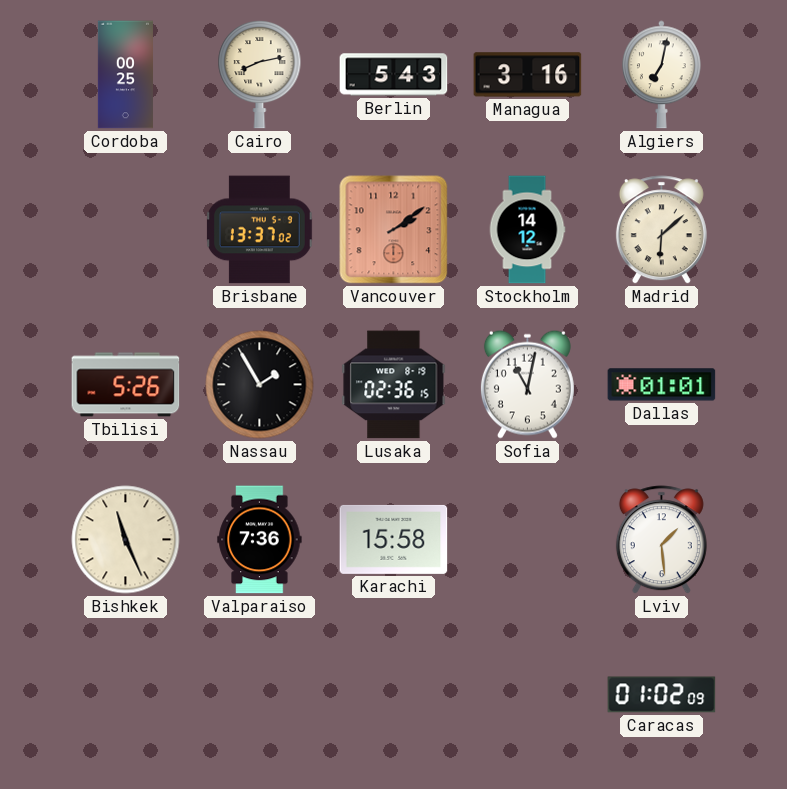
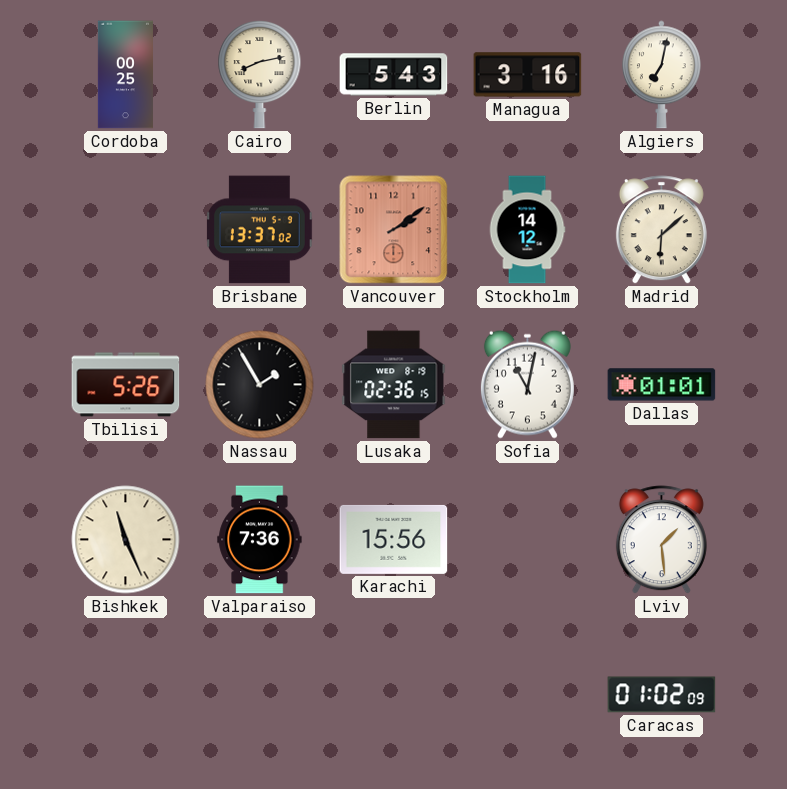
Karachi: 15:58 -> 15:56
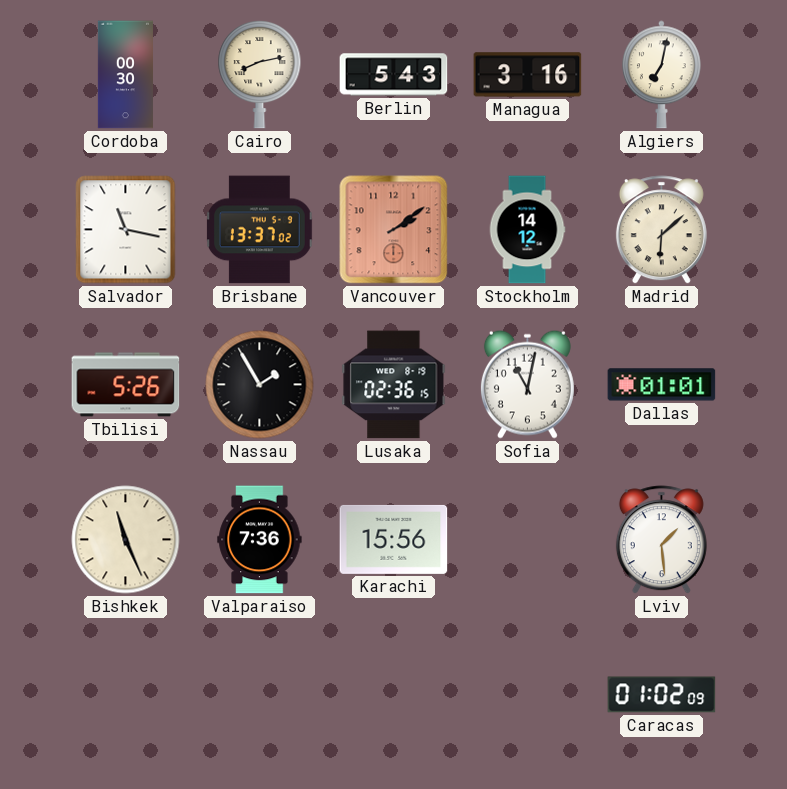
Cordoba: 00:25 -> 00:30
Salvador: none -> 11:17
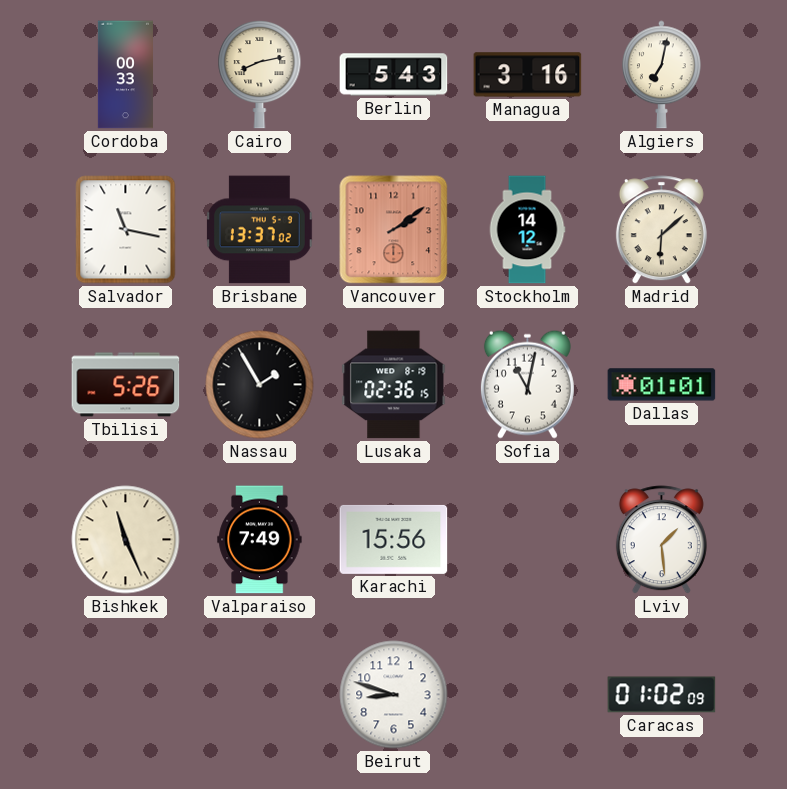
Cordoba: 00:30 -> 00:33
Valparaiso: 7:36 -> 7:49
Beirut: none -> 8:48
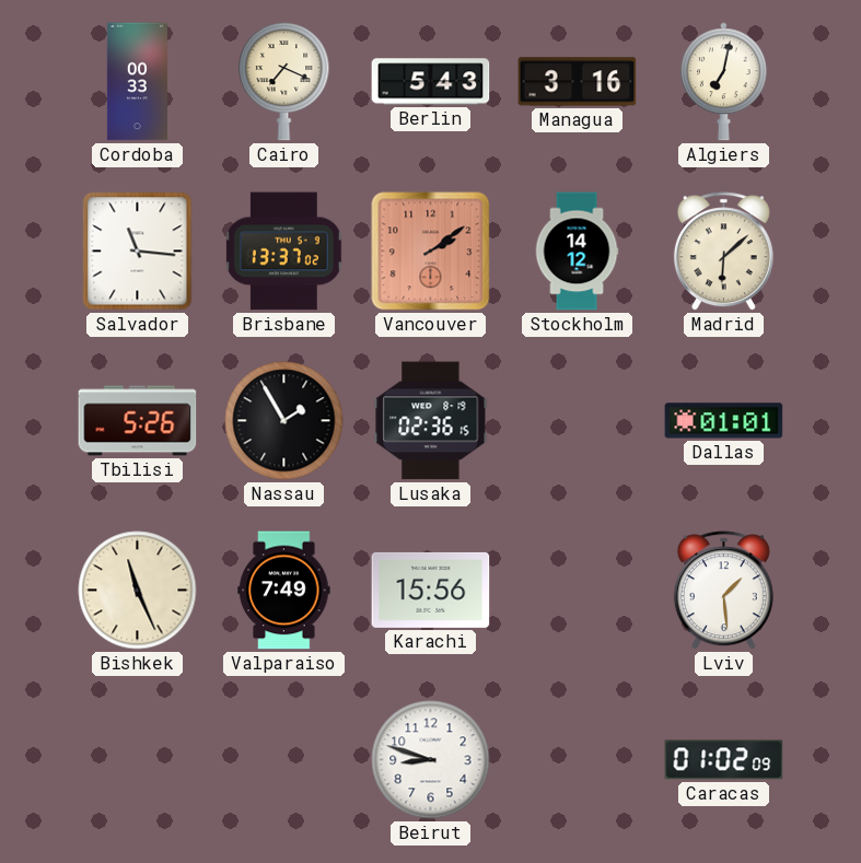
Cairo: 8:13 -> 7:19
Salvador: 11:17 -> 11:16
Sofia: 11:02 -> none
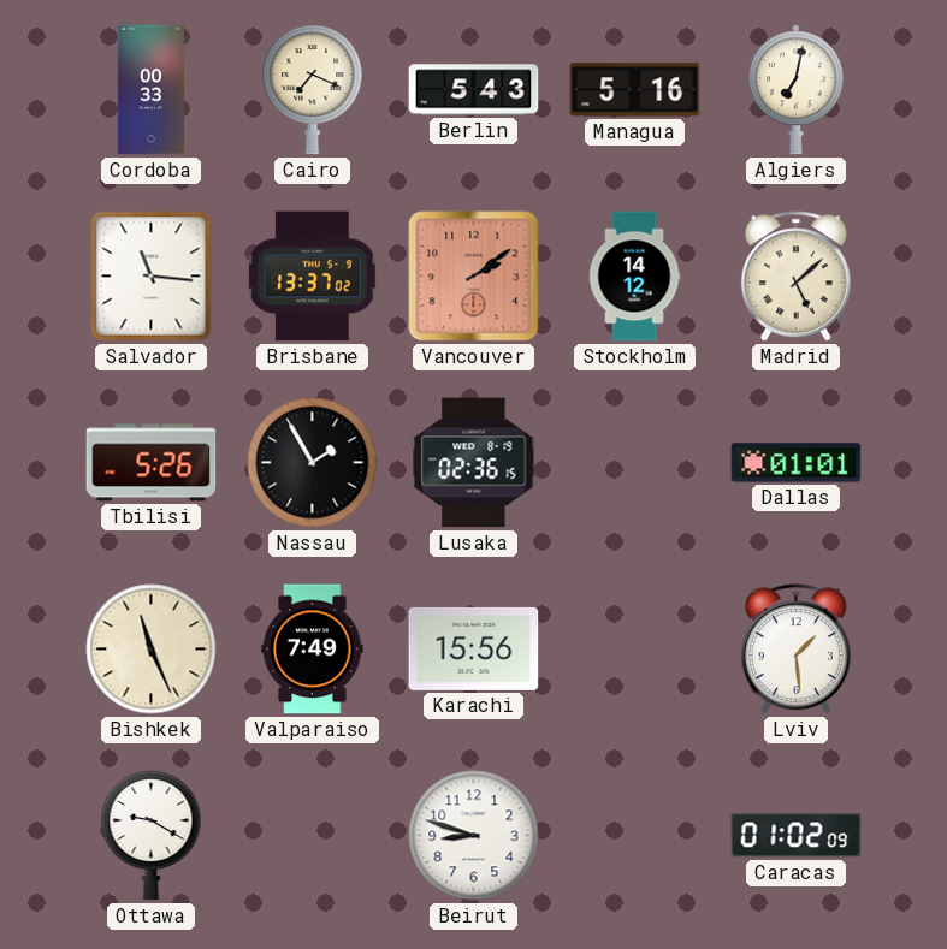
Managua: 3:16 -> 5:16
Madrid: 6:08 -> 5:08
Ottawa: none -> 9:20
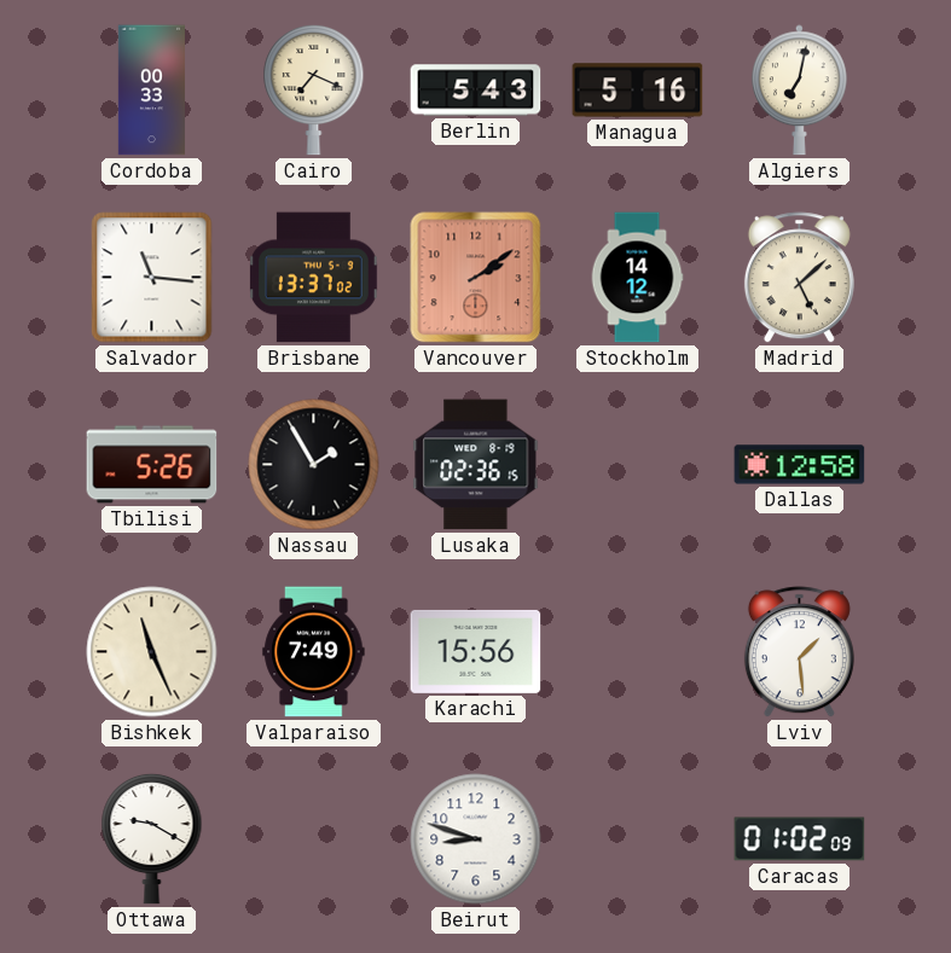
Dallas: 01:01 -> 12:58
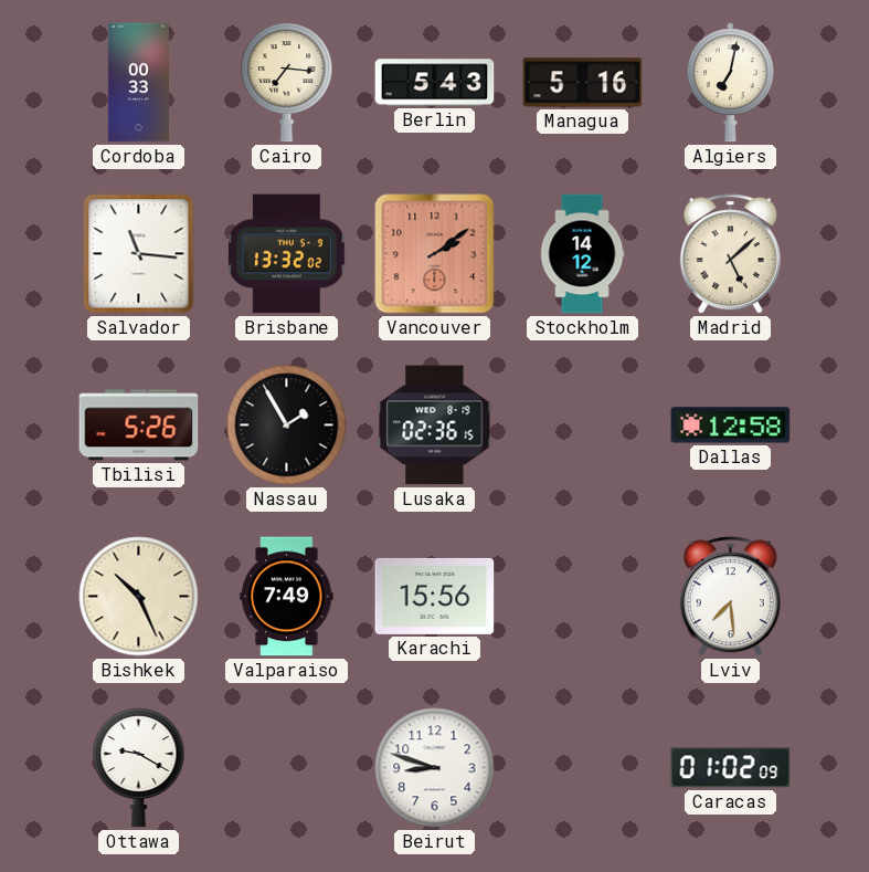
Cairo: 7:19 -> 7:16
Brisbane: 13:37 -> 13:32
Bishkek: 11:26 -> 10:26
Lviv: 1:29 -> 7:29
